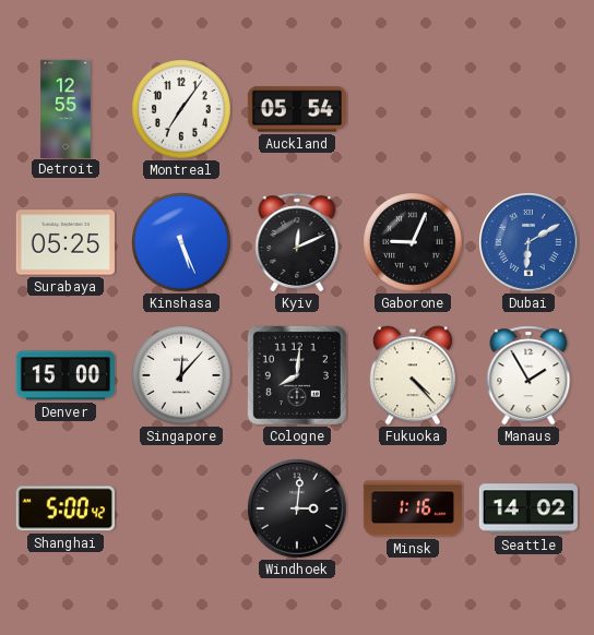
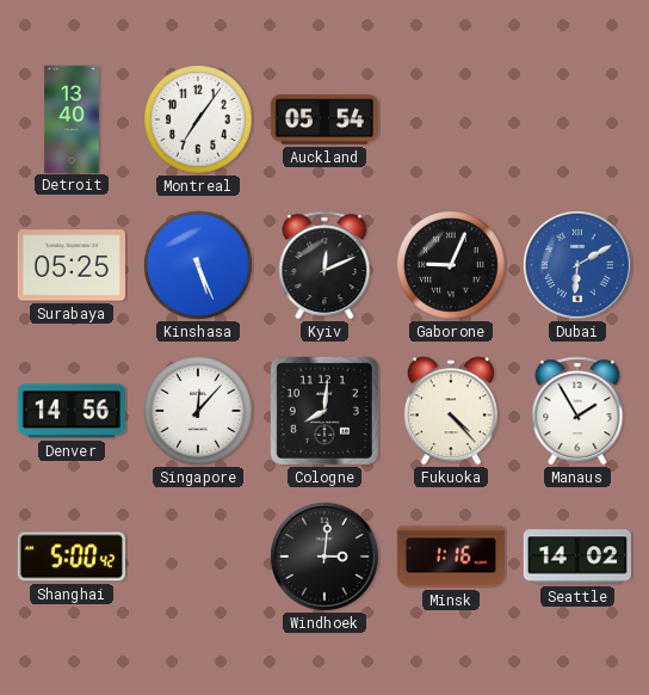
Detroit: 12:55 -> 13:40
Denver: 15:00 -> 14:56
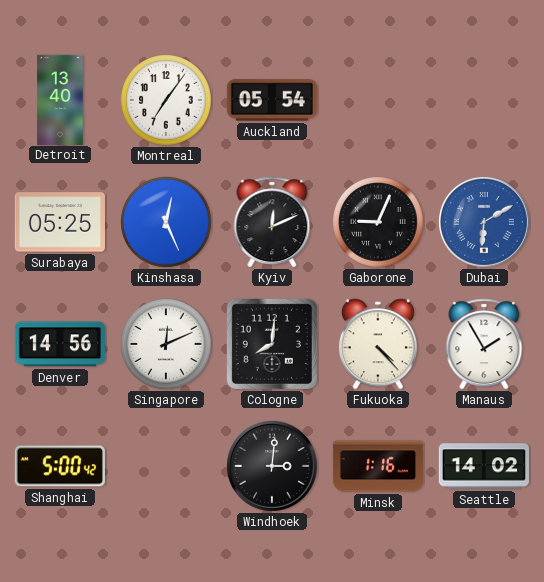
Kinshasa: 5:26 -> 12:26
Singapore: 12:07 -> 12:11
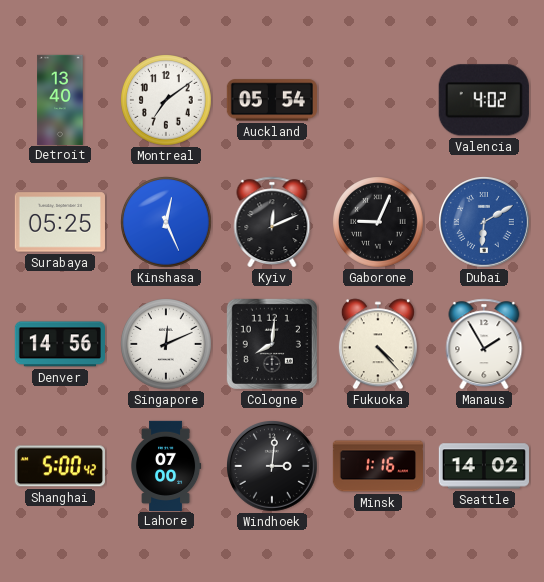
Montreal: 7:06 -> 7:09
Valencia: none -> 4:02
Lahore: none -> 07:00
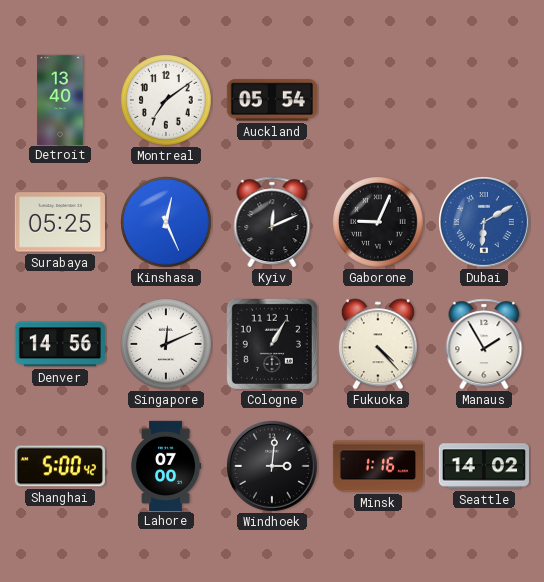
Valencia: 4:02 -> none
Cologne: 8:01 -> 1:05
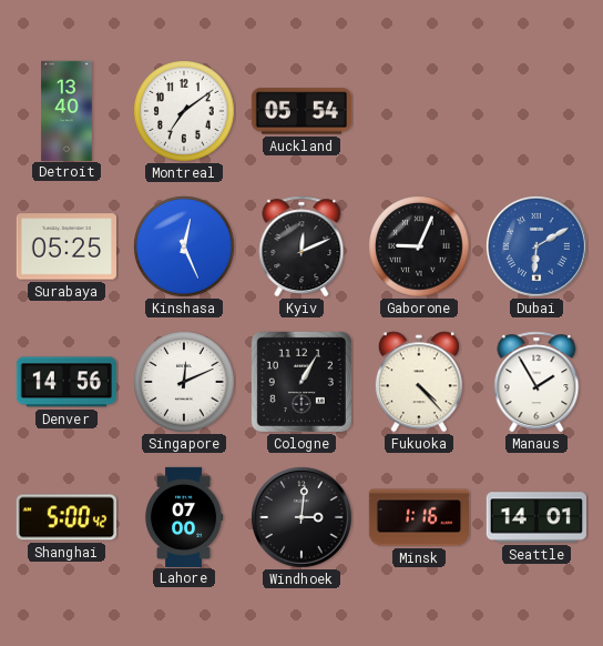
Seattle: 14:02 -> 14:01
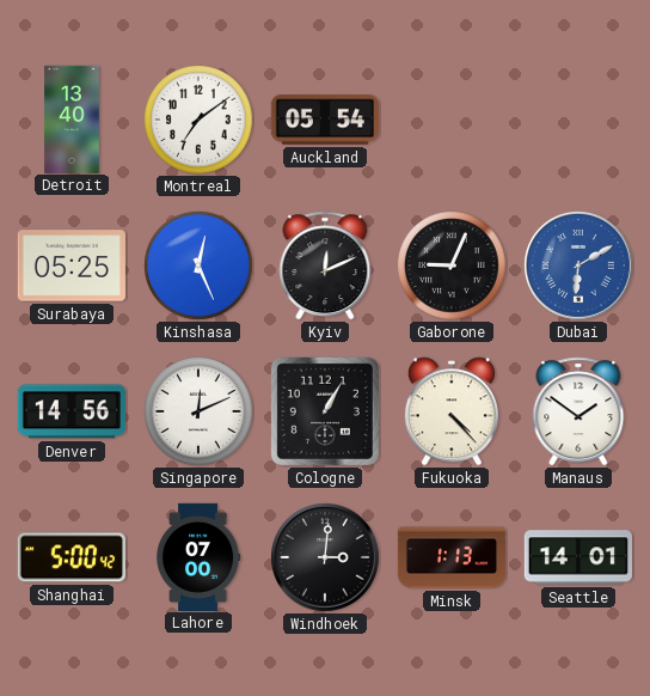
Manaus: 1:55 -> 1:51
Minsk: 1:16 -> 1:13
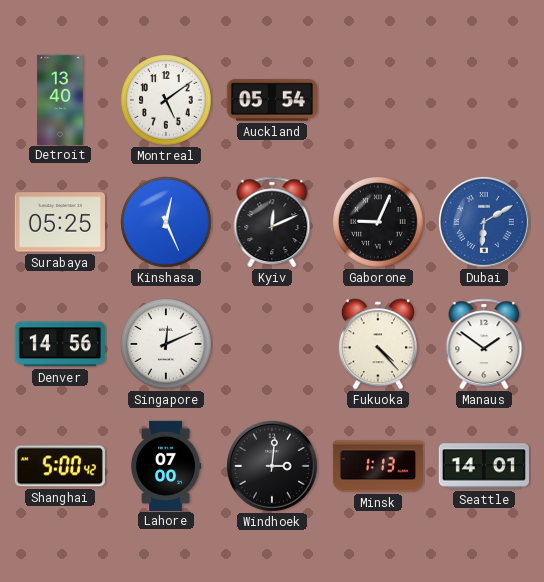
Montreal: 7:09 -> 5:09
Cologne: 1:05 -> none
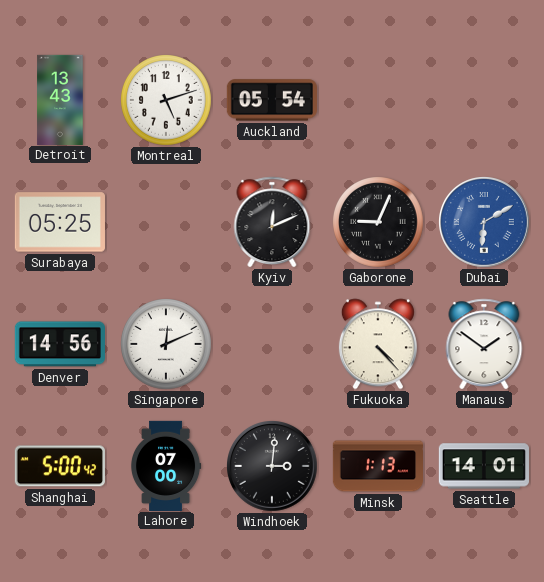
Detroit: 13:40 -> 13:43
Montreal: 5:09 -> 5:12
Kinshasa: 12:26 -> none
